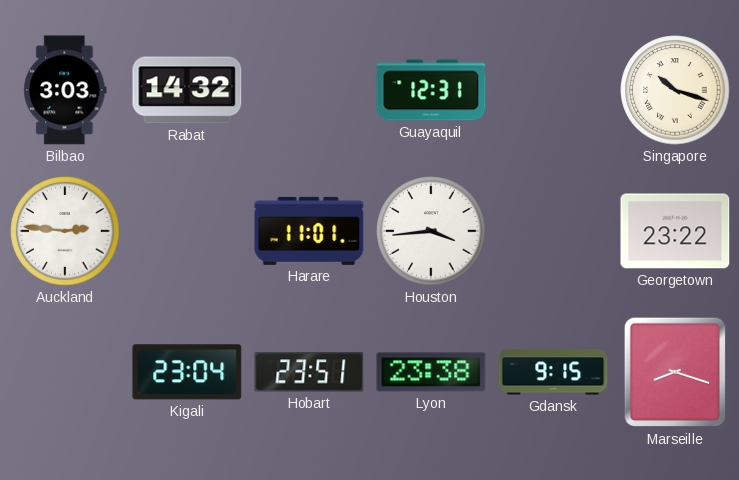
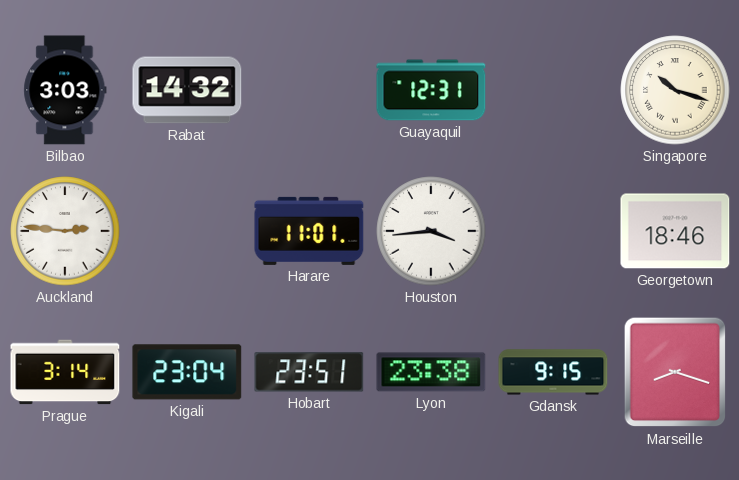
Georgetown: 23:22 -> 18:46
Prague: none -> 3:14
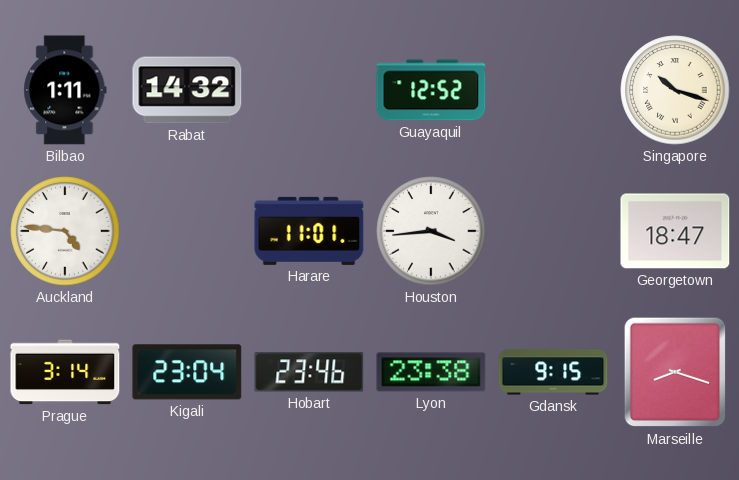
Bilbao: 3:03 -> 1:11
Guayaquil: 12:31 -> 12:52
Auckland: 2:46 -> 4:46
Georgetown: 18:46 -> 18:47
Hobart: 23:51 -> 23:46
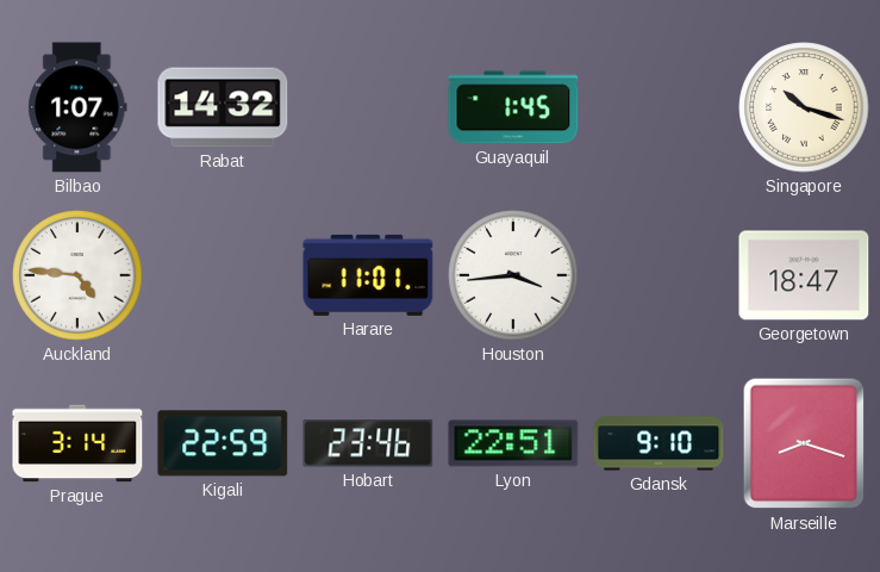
Bilbao: 1:11 -> 1:07
Guayaquil: 12:52 -> 1:45
Kigali: 23:04 -> 22:59
Lyon: 23:38 -> 22:51
Gdansk: 9:15 -> 9:10
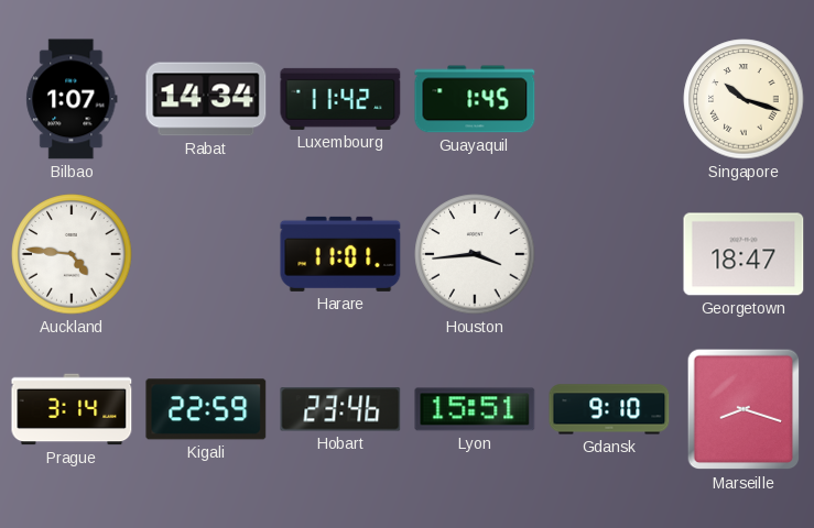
Rabat: 14:32 -> 14:34
Luxembourg: none -> 11:42
Lyon: 22:51 -> 15:51
